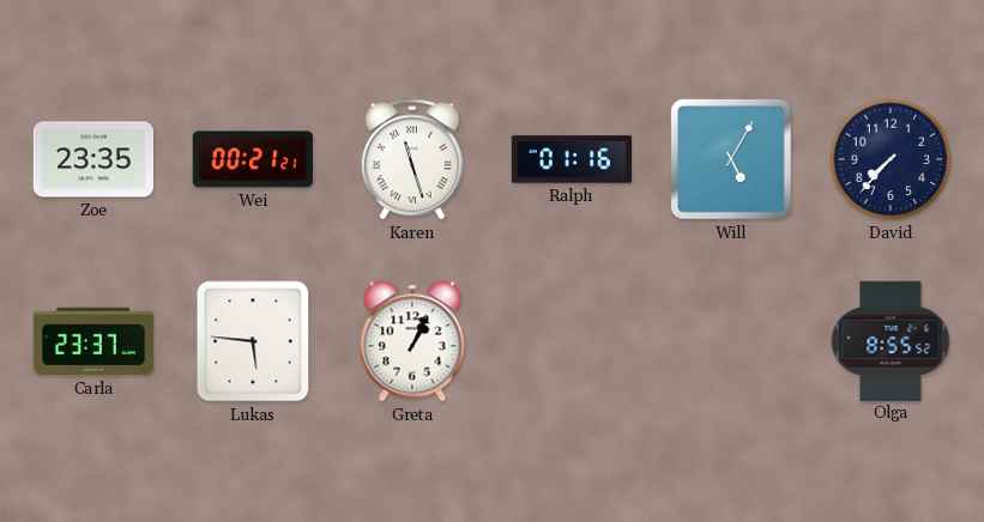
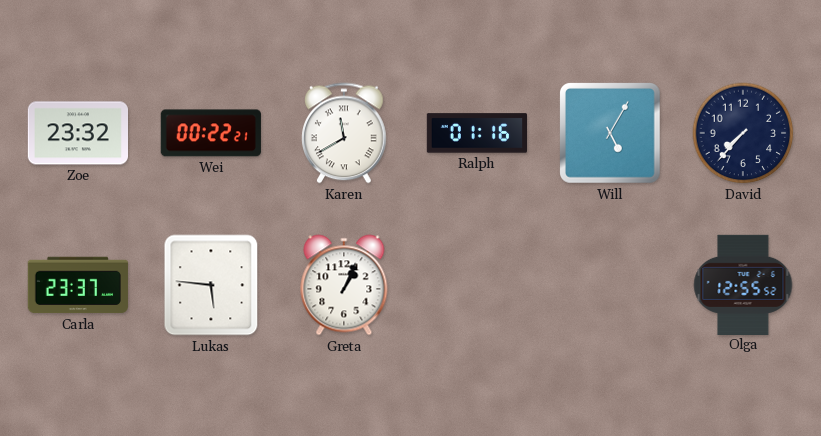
Zoe: 23:35 -> 23:32
Wei: 00:21 -> 00:22
Karen: 11:27 -> 11:40
Olga: 8:55 -> 12:55
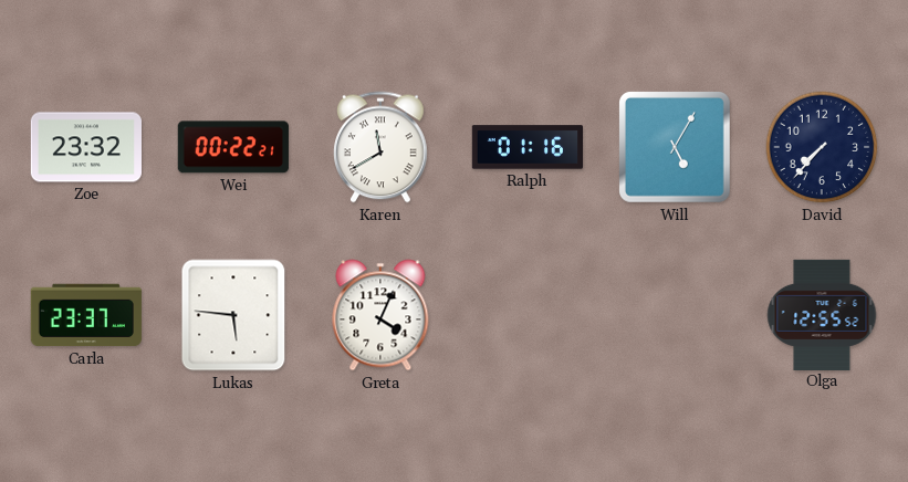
Greta: 1:04 -> 4:04
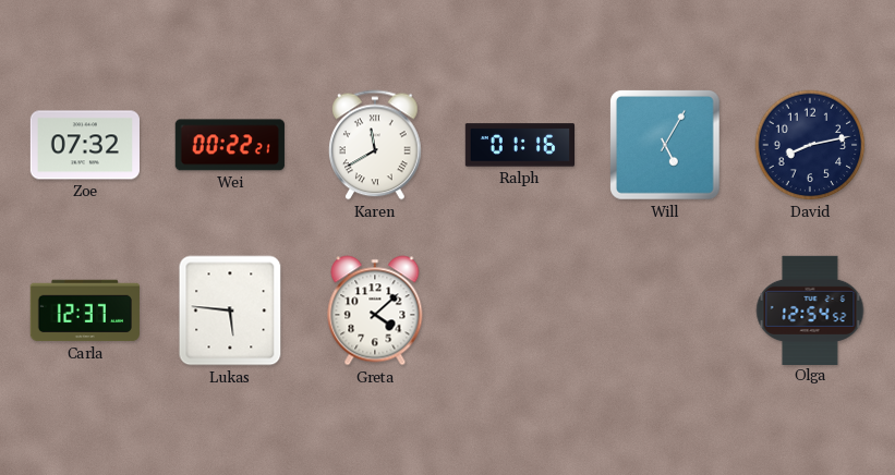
Zoe: 23:32 -> 07:32
David: 7:37 -> 8:13
Carla: 23:37 -> 12:37
Greta: 4:04 -> 4:08
Olga: 12:55 -> 12:54
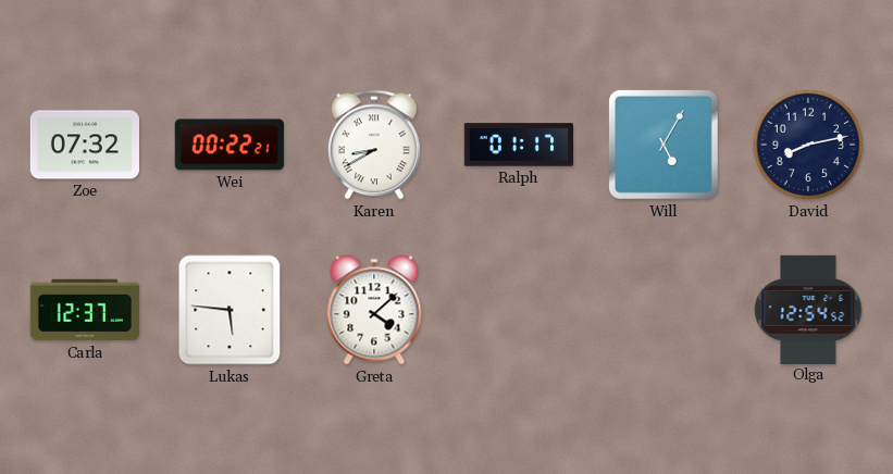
Karen: 11:40 -> 8:40
Ralph: 01:16 -> 01:17
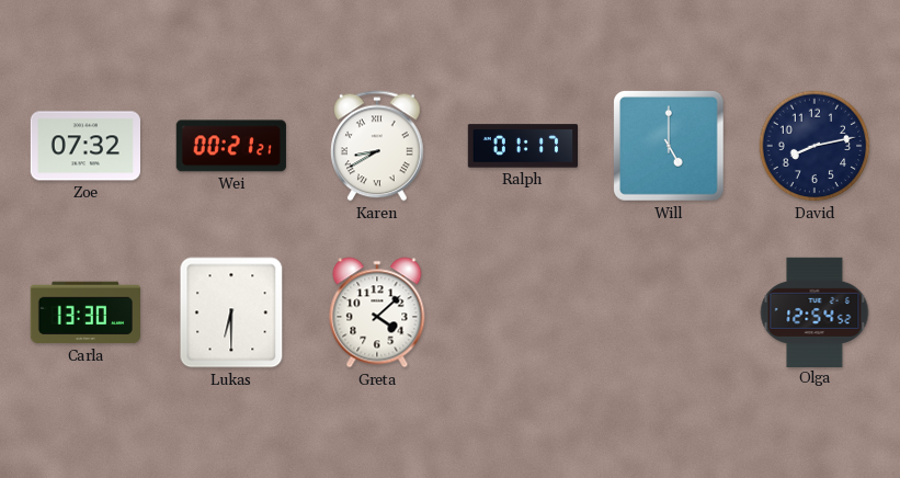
Wei: 00:22 -> 00:21
Will: 5:05 -> 5:00
Carla: 12:37 -> 13:30
Lukas: 5:46 -> 6:30
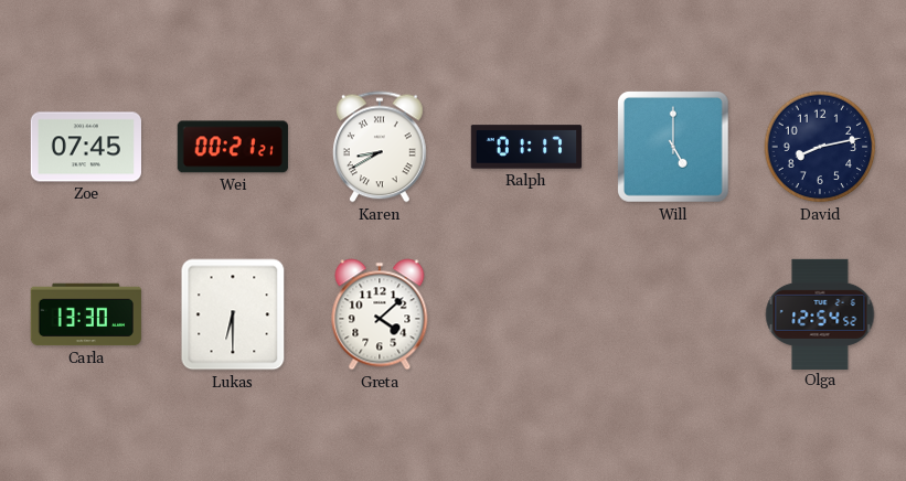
Zoe: 07:32 -> 07:45
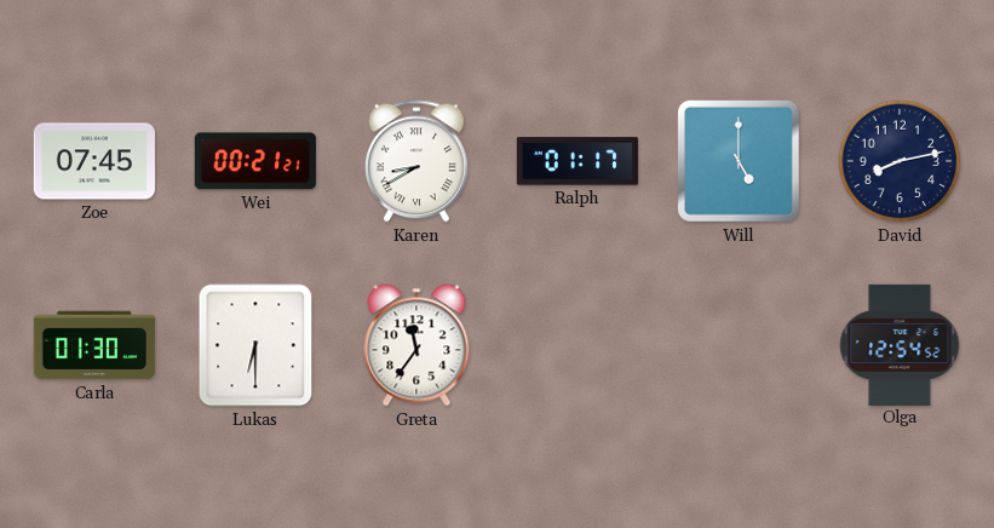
Carla: 13:30 -> 01:30
Greta: 4:08 -> 11:36
